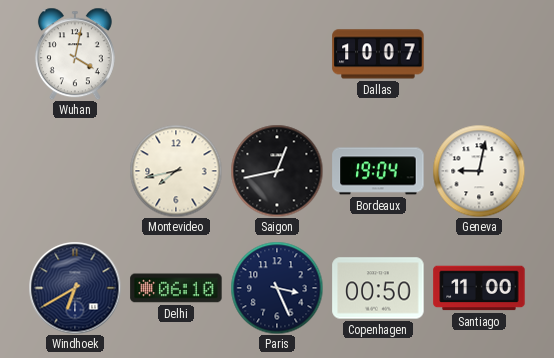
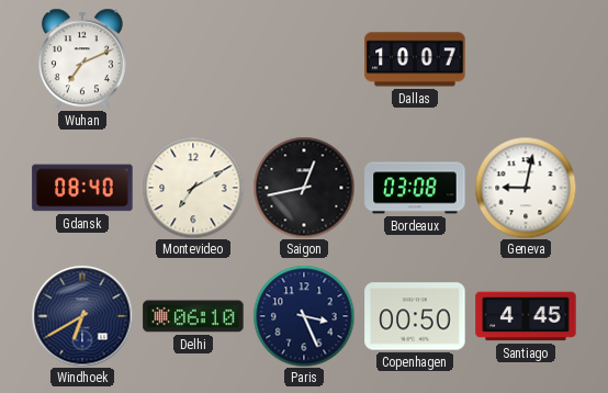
Wuhan: 4:02 -> 7:11
Gdansk: none -> 08:40
Montevideo: 7:43 -> 7:10
Bordeaux: 19:04 -> 03:08
Santiago: 11:00 -> 4:45
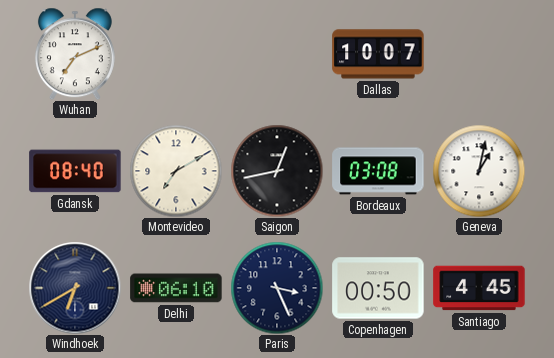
Geneva: 9:02 -> 1:02
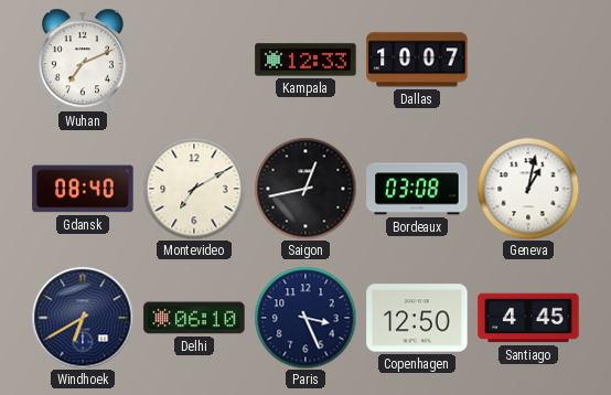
Kampala: none -> 12:33
Copenhagen: 00:50 -> 12:50
